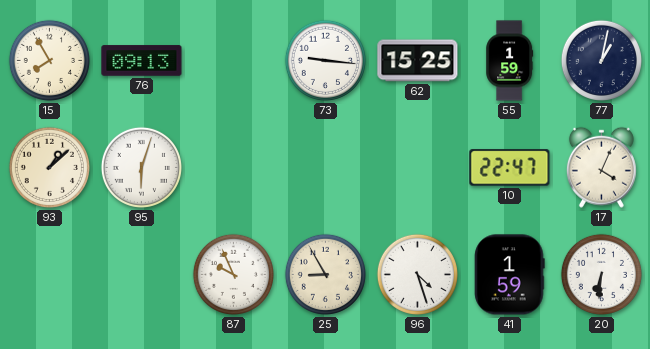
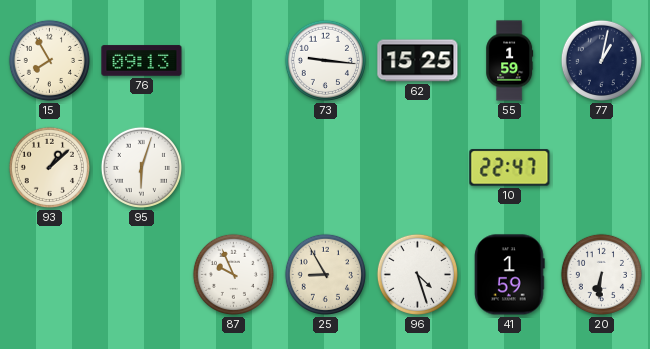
17: 4:04 -> none
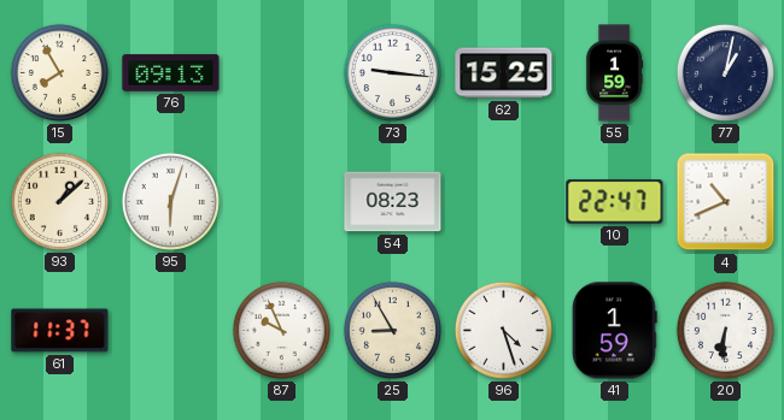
54: none -> 08:23
4: none -> 10:41
61: none -> 11:37
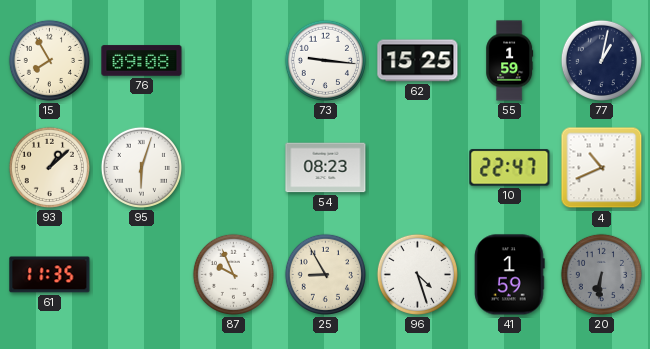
76: 09:13 -> 09:08
61: 11:37 -> 11:35
20 dial: white -> grey
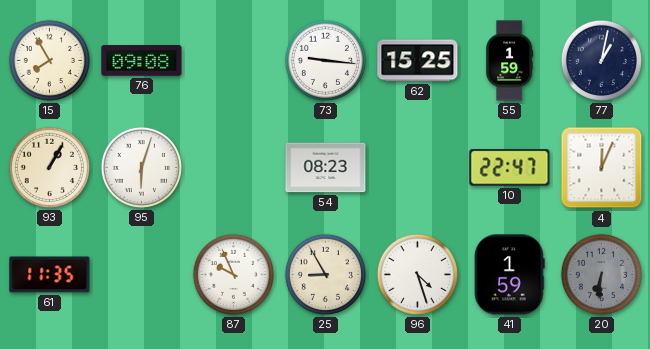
93: 1:08 -> 1:05
4: 10:41 -> 12:04
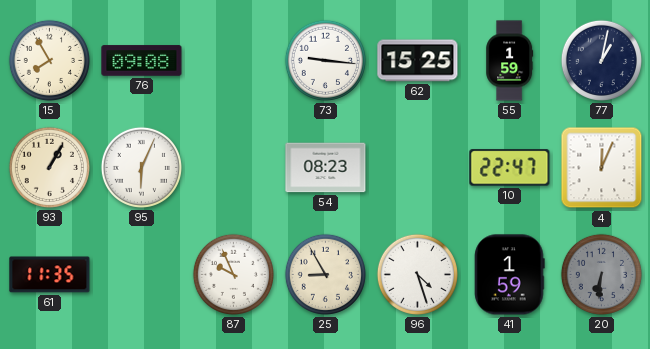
95: 6:03 -> 6:04
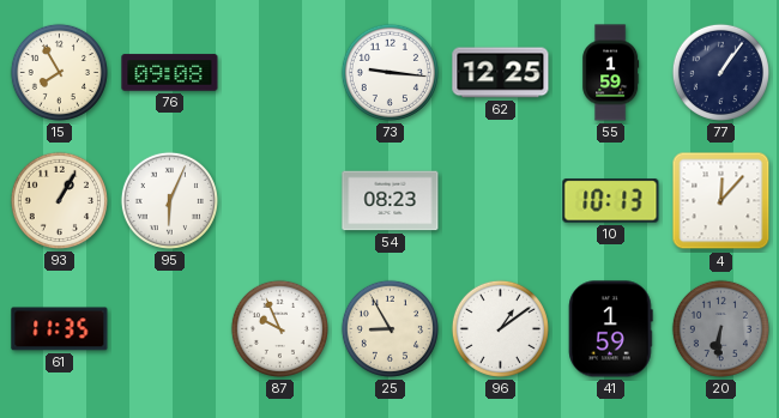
62: 15:25 -> 12:25
77: 1:02 -> 1:06
10: 22:47 -> 10:13
4: 12:04 -> 12:07
96: 4:27 -> 1:09
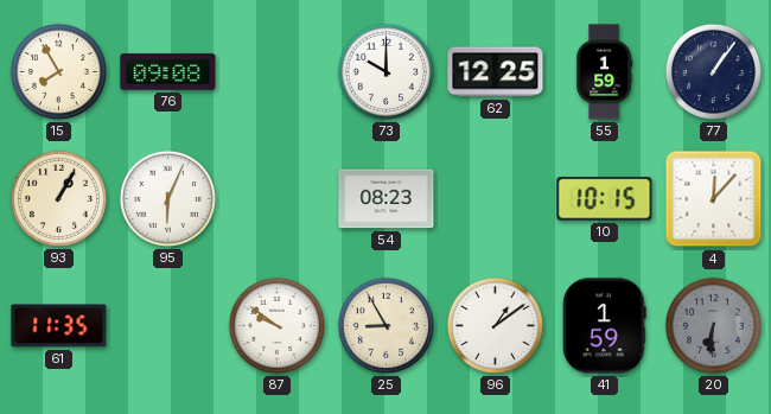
73: 9:16 -> 10:00
10: 10:13 -> 10:15
87: 9:56 -> 9:51
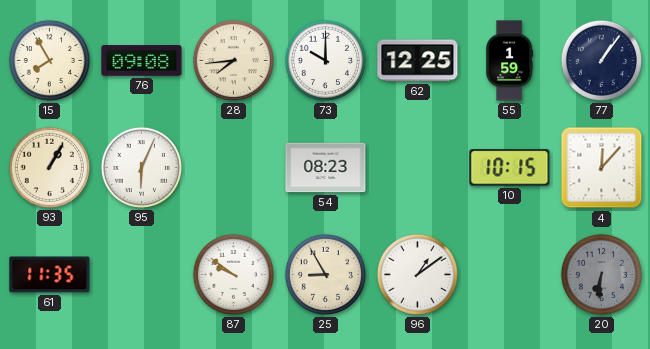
28: none -> 7:44
41: 1:59 -> none
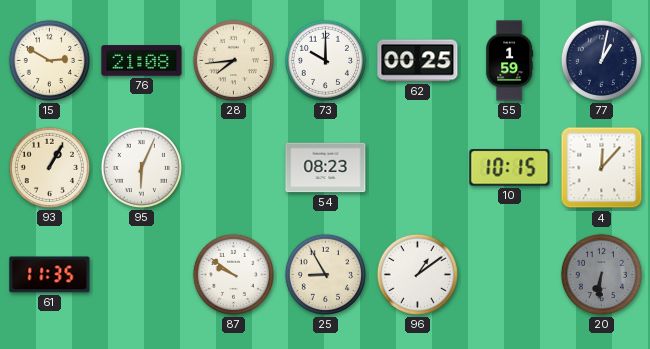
15: 7:55 -> 2:50
76: 09:08 -> 21:08
62: 12:25 -> 00:25
77: 1:06 -> 1:02
